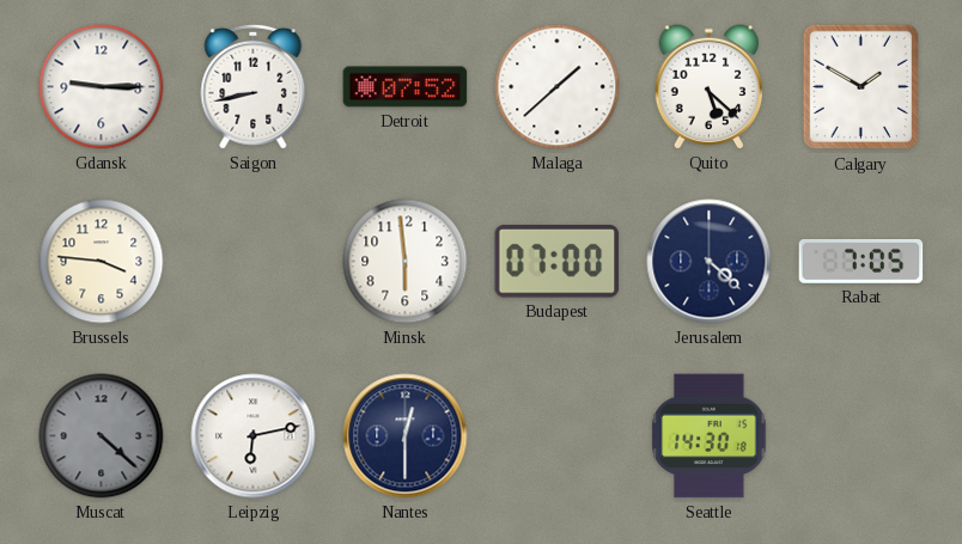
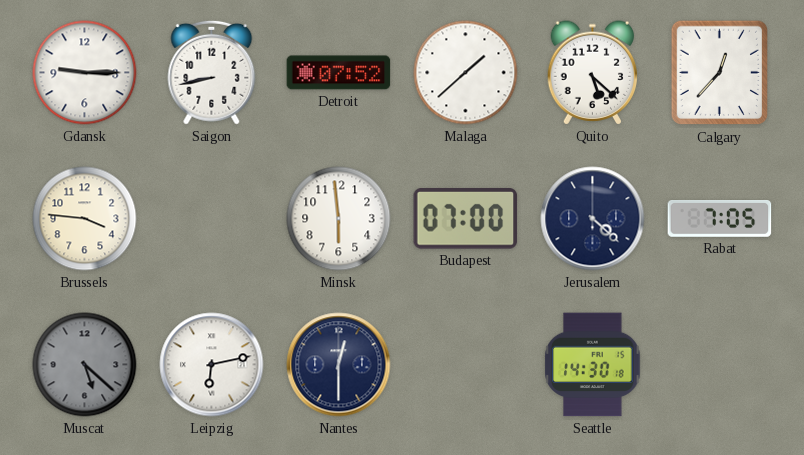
Calgary: 1:50 -> 12:37
Muscat: 4:22 -> 5:22
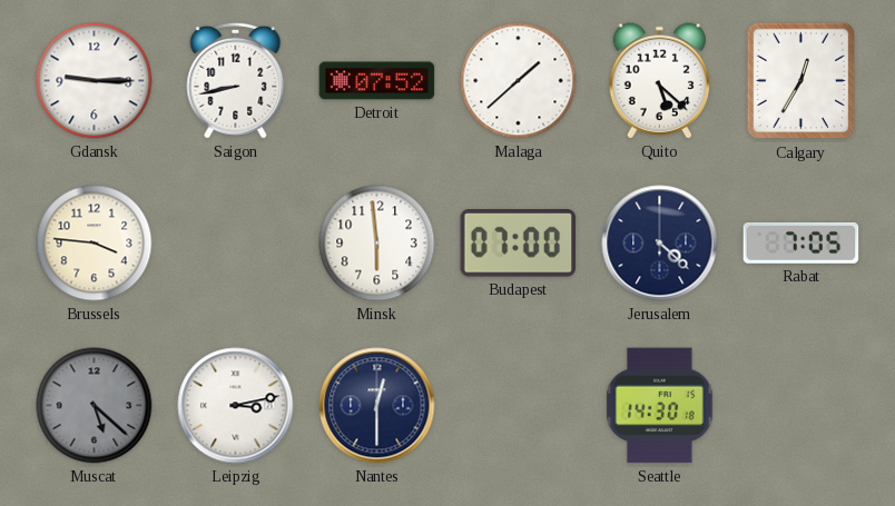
Calgary: 12:37 -> 12:35
Leipzig: 6:13 -> 3:13
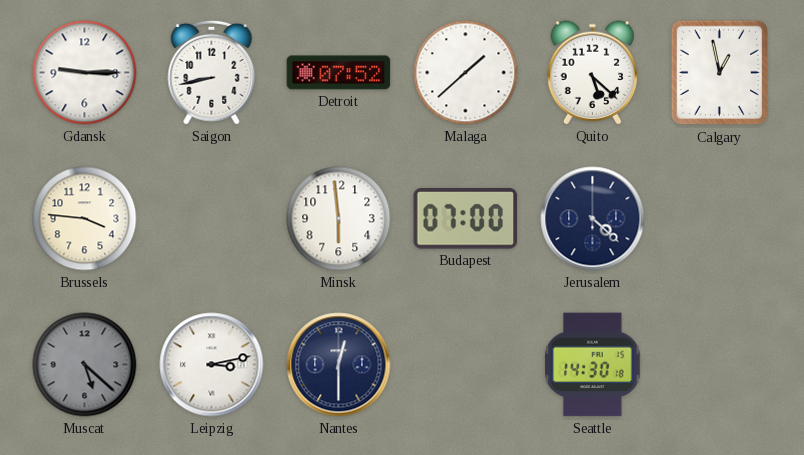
Calgary: 12:35 -> 12:58
Rabat: 7:05 -> none
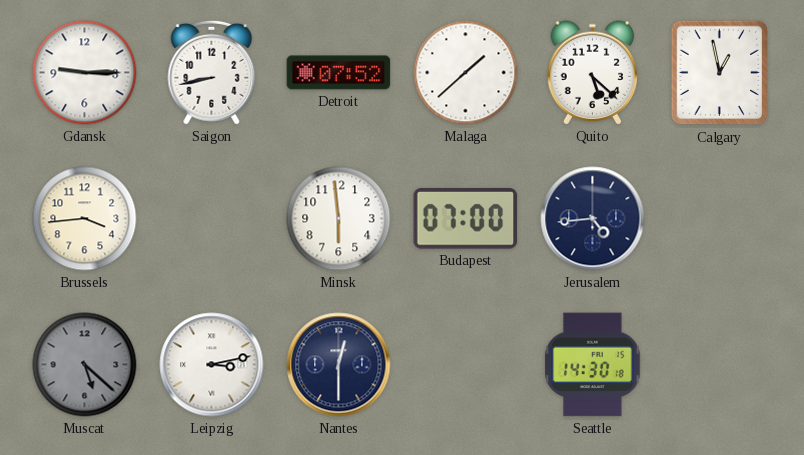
Brussels: 3:46 -> 3:44
Jerusalem: 4:22 -> 4:44
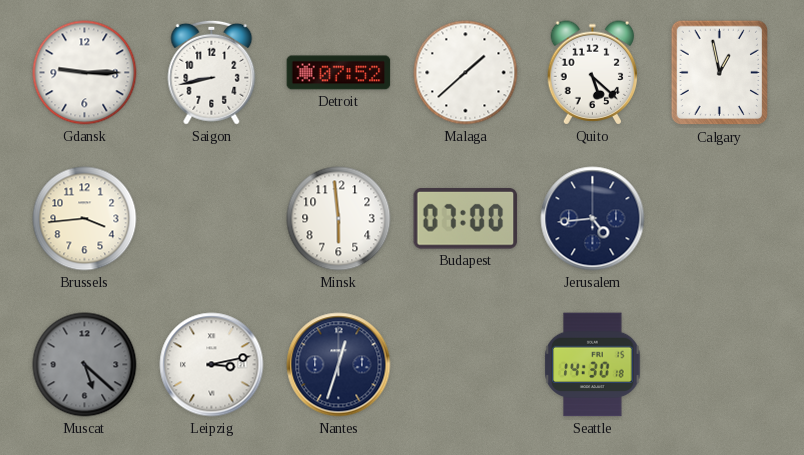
Nantes: 12:30 -> 12:33
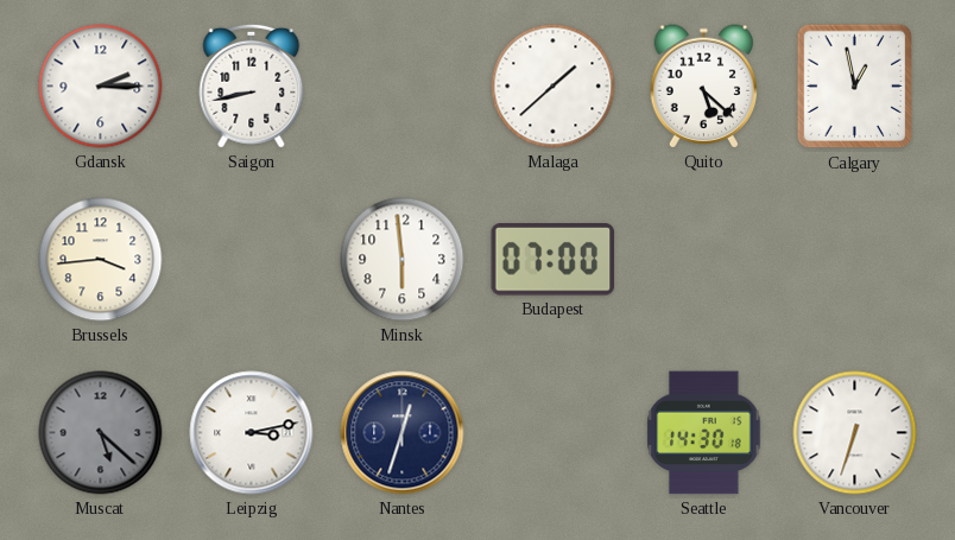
Gdansk: 9:15 -> 2:15
Detroit: 07:52 -> none
Jerusalem: 4:44 -> none
Vancouver: none -> 6:33
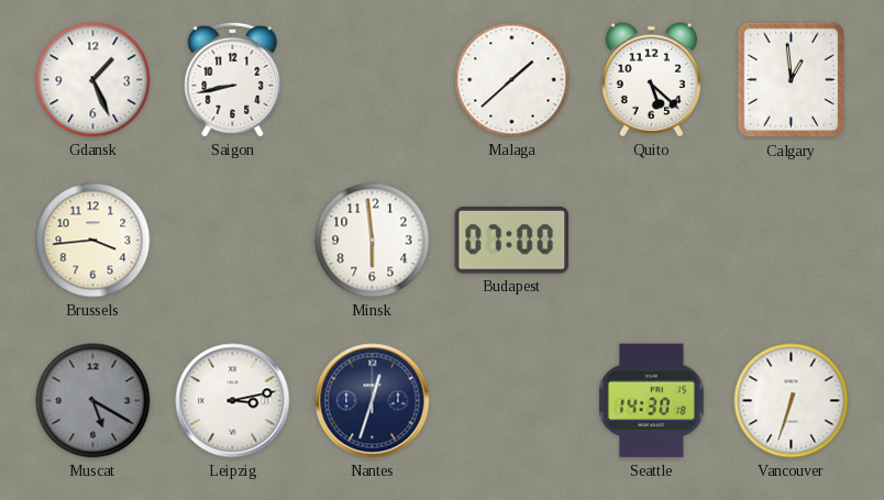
Gdansk: 2:15 -> 1:26
Calgary: 12:58 -> 12:59
Muscat: 5:22 -> 5:20
